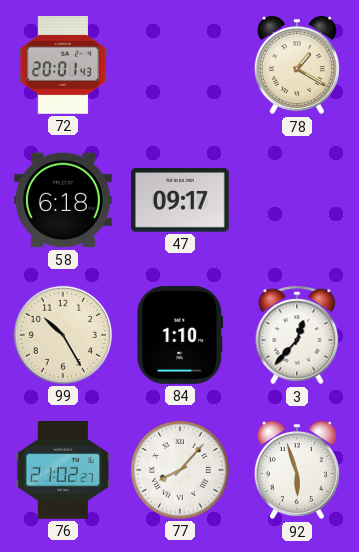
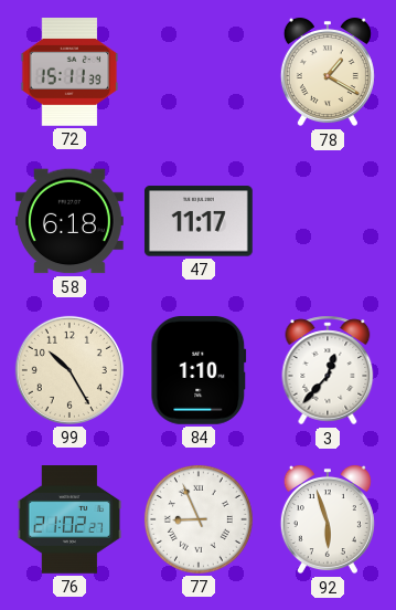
72: 20:01 -> 15:11
47: 09:17 -> 11:17
77: 8:07 -> 8:56
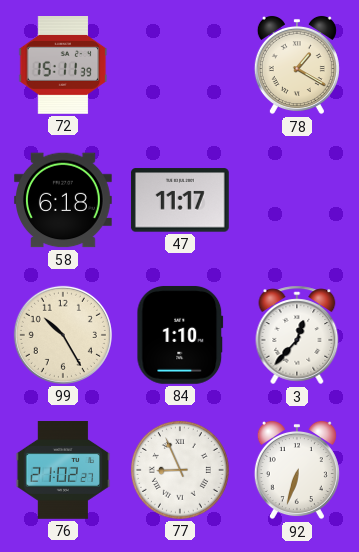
92: 5:57 -> 6:33
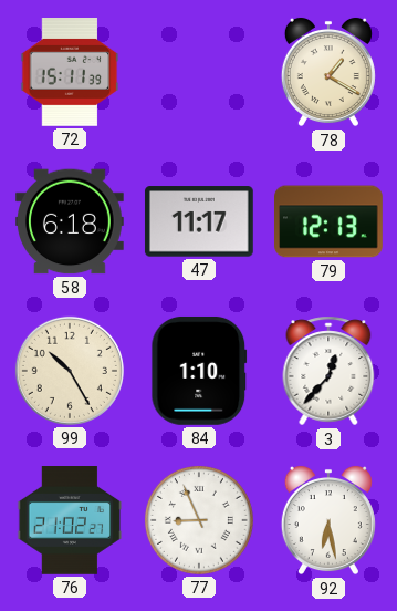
79: none -> 12:13
92: 6:33 -> 6:28
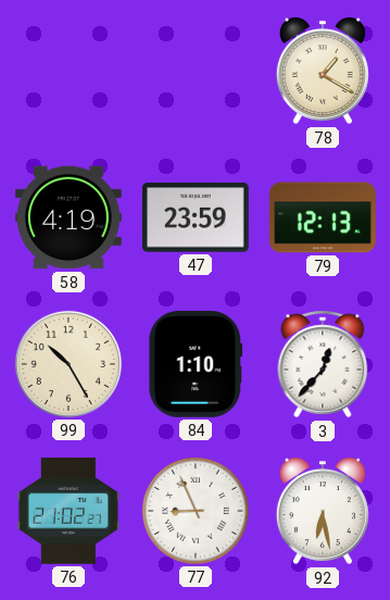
72: 15:11 -> none
58: 6:18 -> 4:19
47: 11:17 -> 23:59
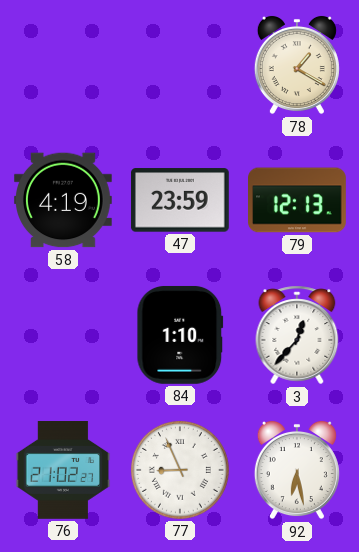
99: 10:25 -> none
